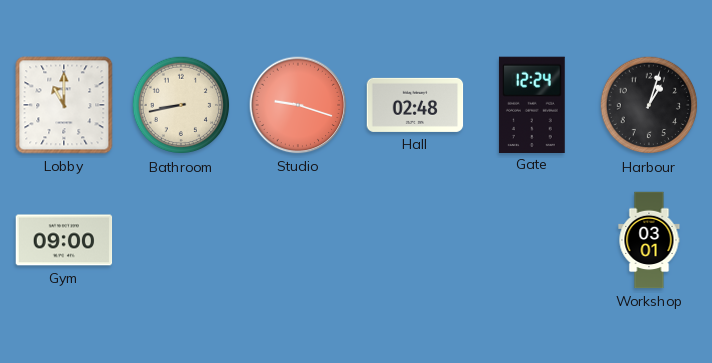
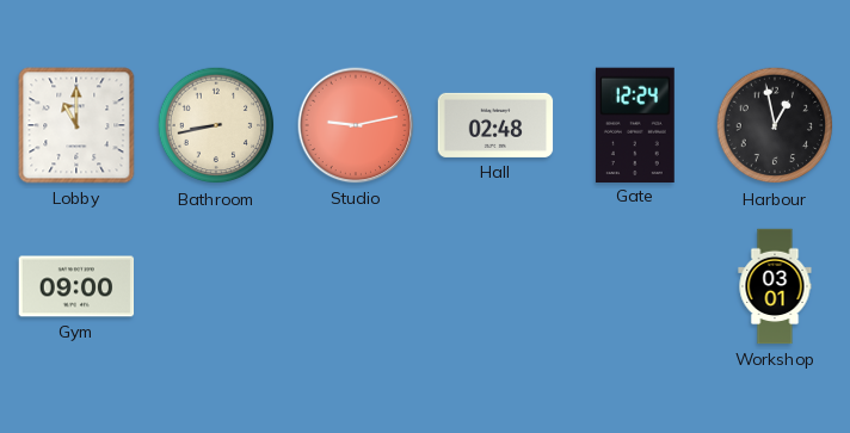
Studio: 9:18 -> 9:13
Harbour: 1:03 -> 12:58
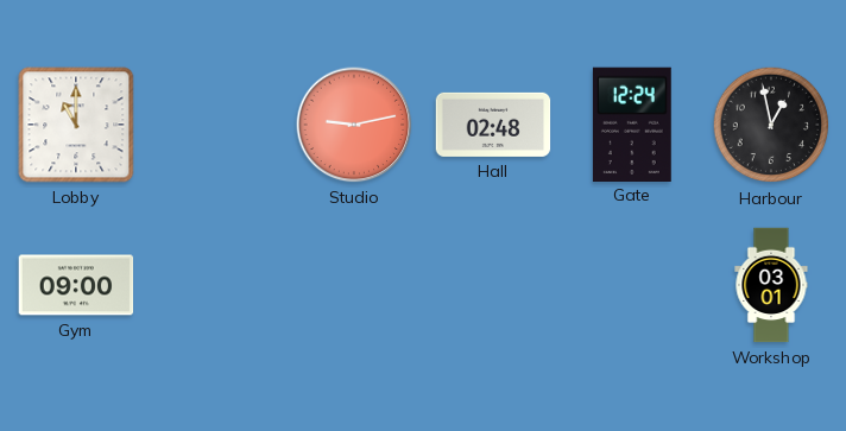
Bathroom: 8:43 -> none
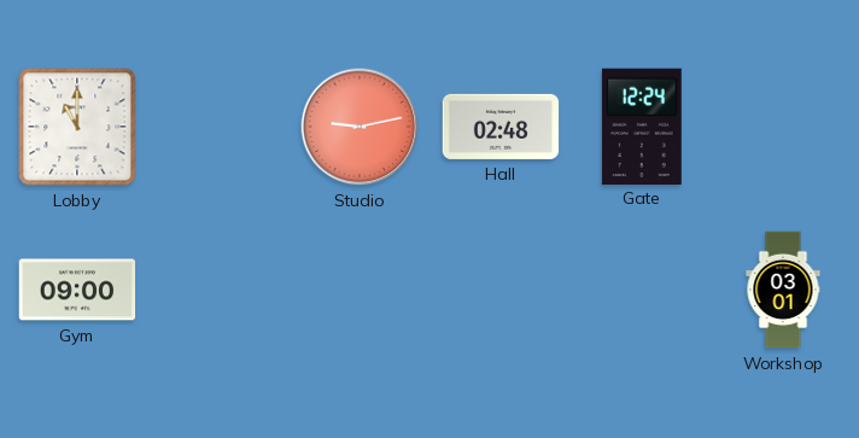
Harbour: 12:58 -> none
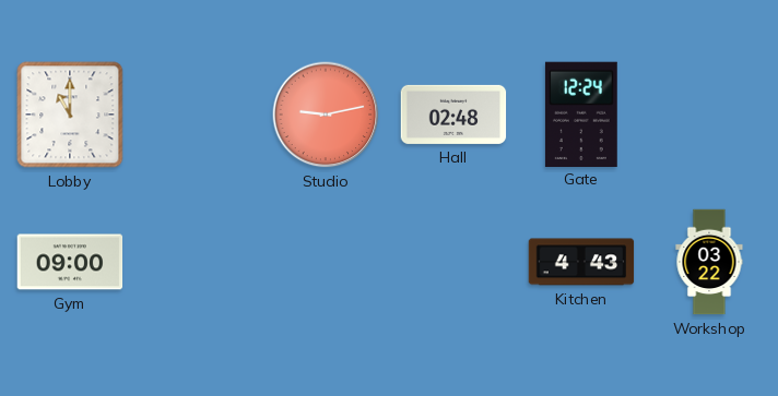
Kitchen: none -> 4:43
Workshop: 03:01 -> 03:22
